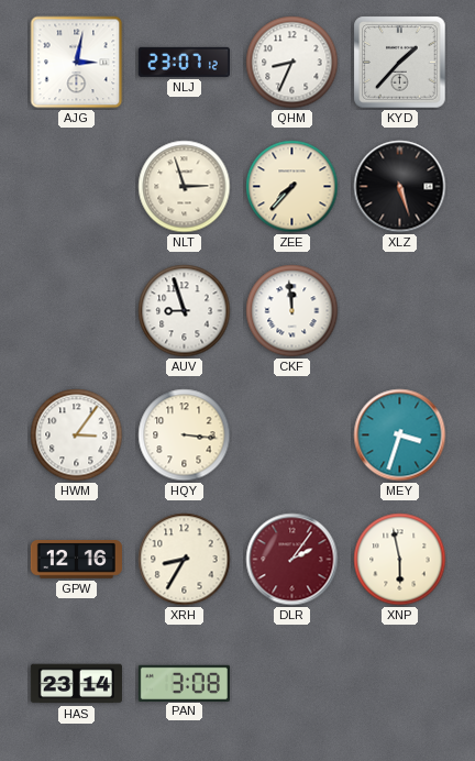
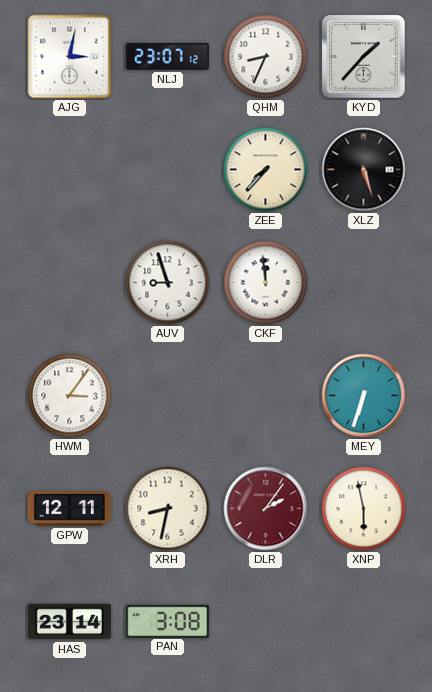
NLT: 2:57 -> none
HQY: 3:16 -> none
MEY: 3:33 -> 6:33
GPW: 12:16 -> 12:11
XRH: 8:35 -> 8:32
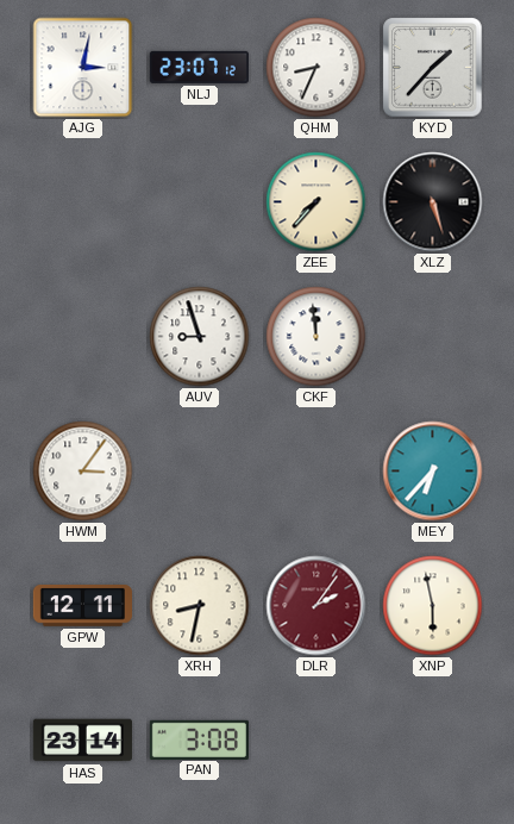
MEY: 6:33 -> 6:37
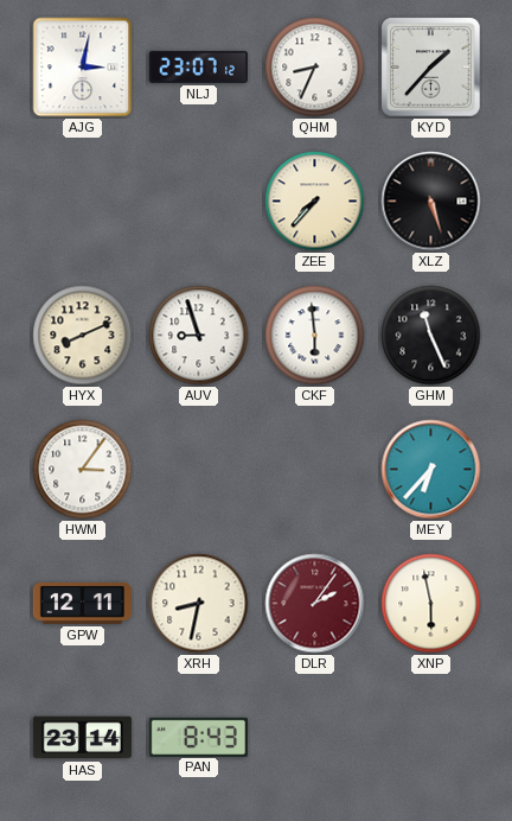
HYX: none -> 8:11
CKF: 11:59 -> 5:59
GHM: none -> 11:26
PAN: 3:08 -> 8:43
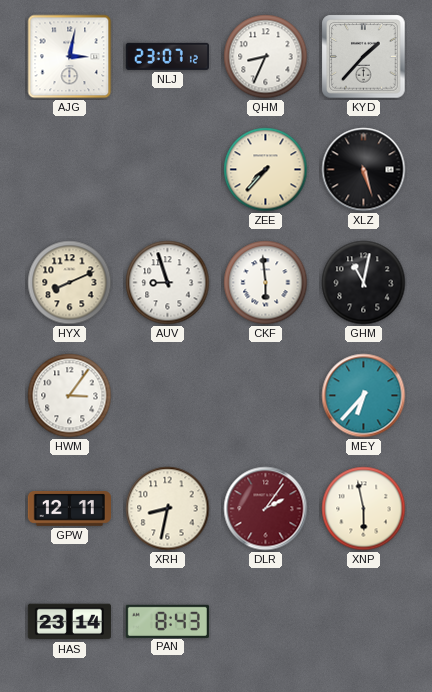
GHM: 11:26 -> 11:02
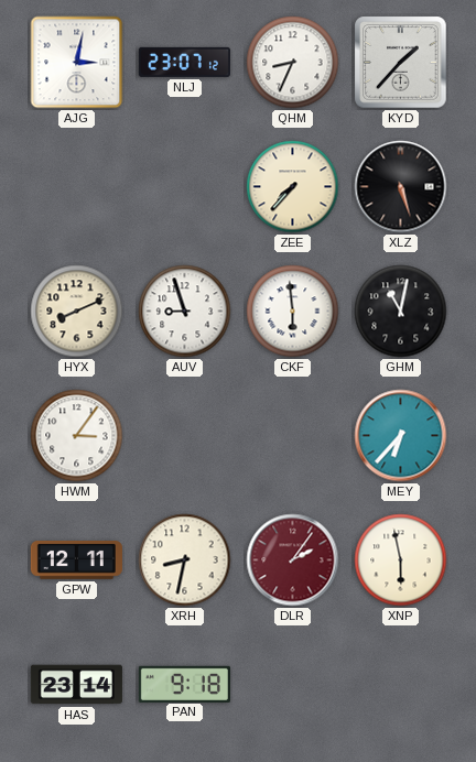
PAN: 8:43 -> 9:18
